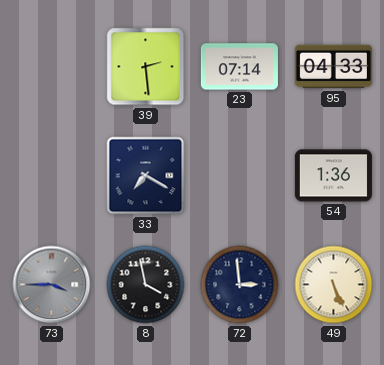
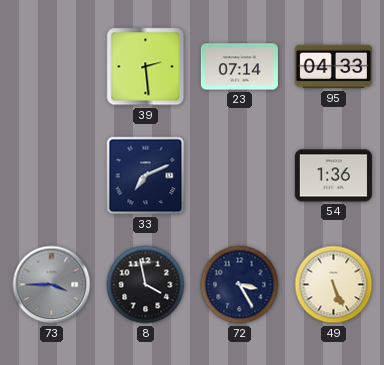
33: 7:20 -> 7:11
72: 2:59 -> 3:25
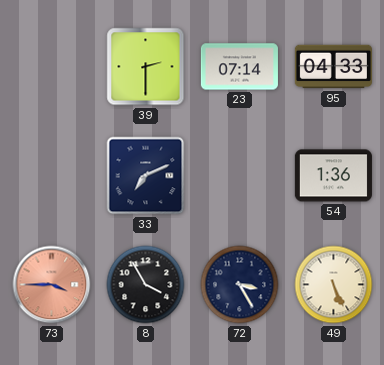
39: 2:29 -> 2:30
73 dial: grey -> salmon
8: 3:58 -> 3:55
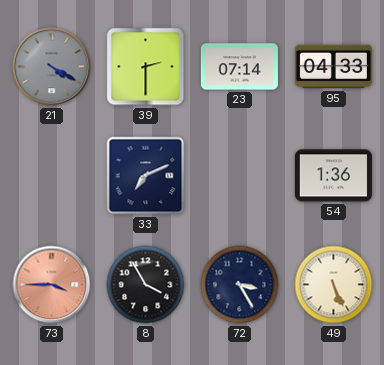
21: none -> 4:20
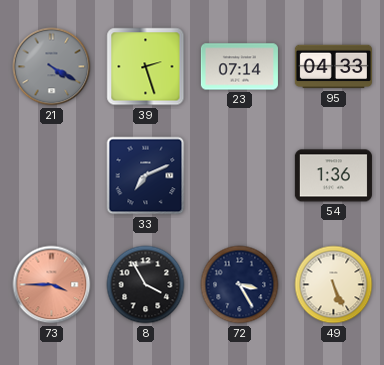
39: 2:30 -> 2:27
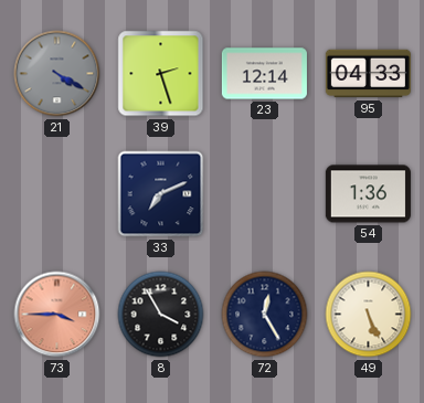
23: 07:14 -> 12:14
72: 3:25 -> 12:25
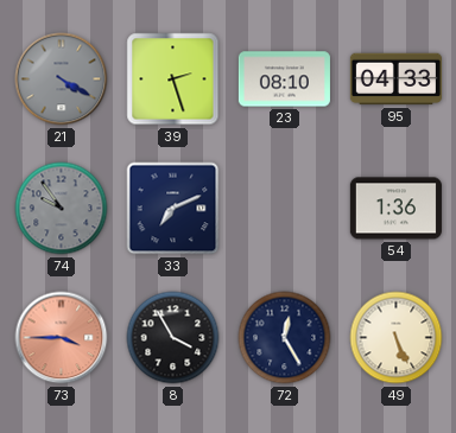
23: 12:14 -> 08:10
74: none -> 9:54
